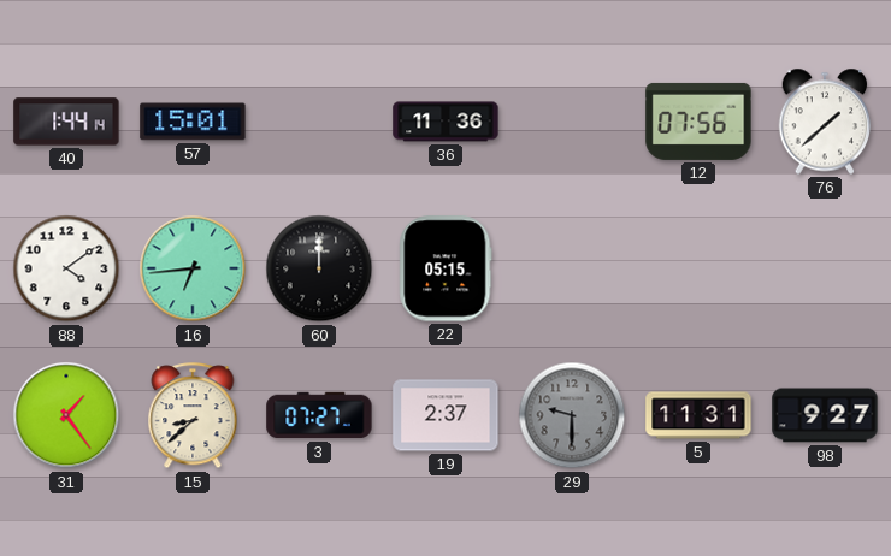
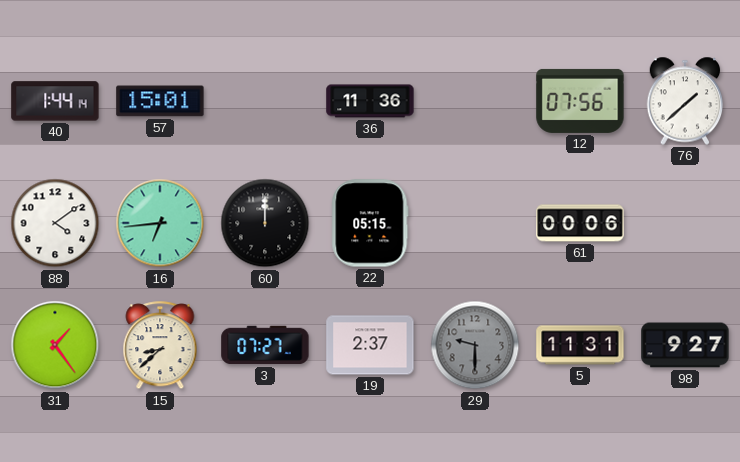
61: none -> 00:06
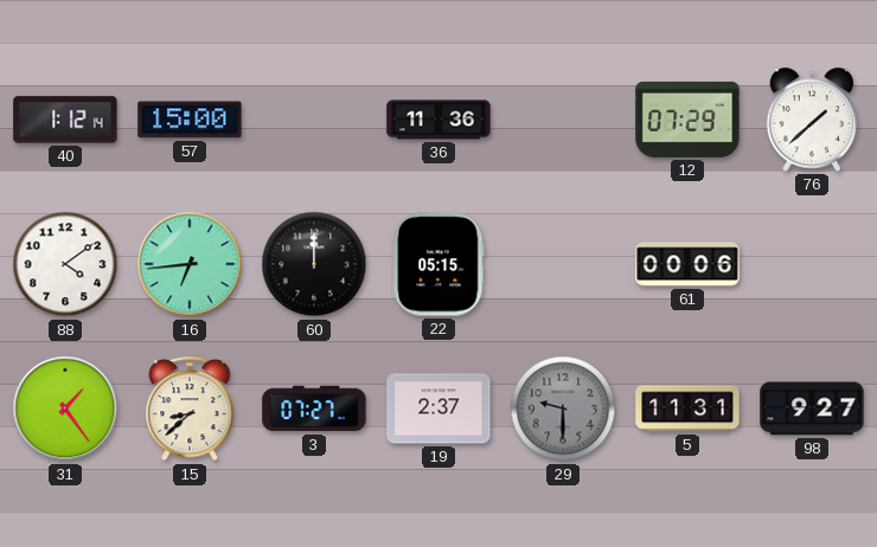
40: 1:44 -> 1:12
57: 15:01 -> 15:00
12: 07:56 -> 07:29
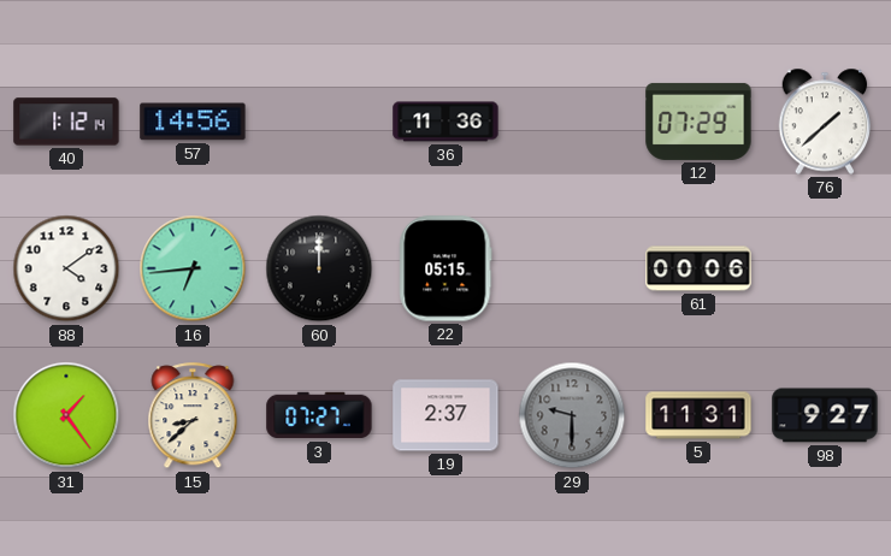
57: 15:00 -> 14:56
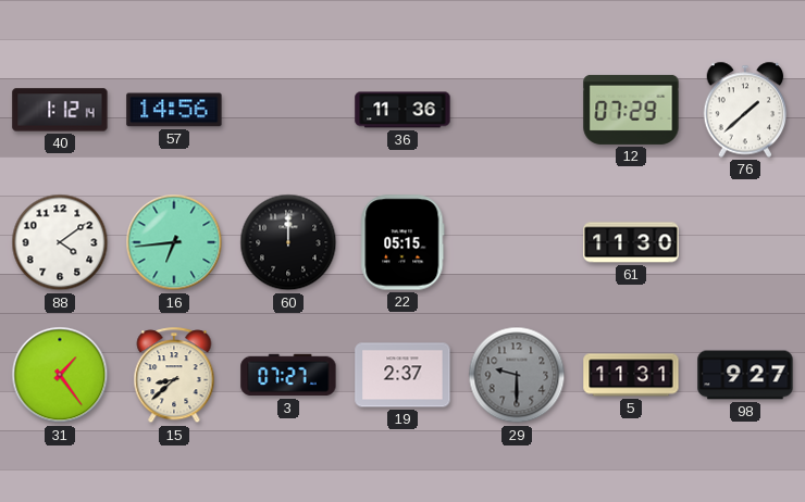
61: 00:06 -> 11:30
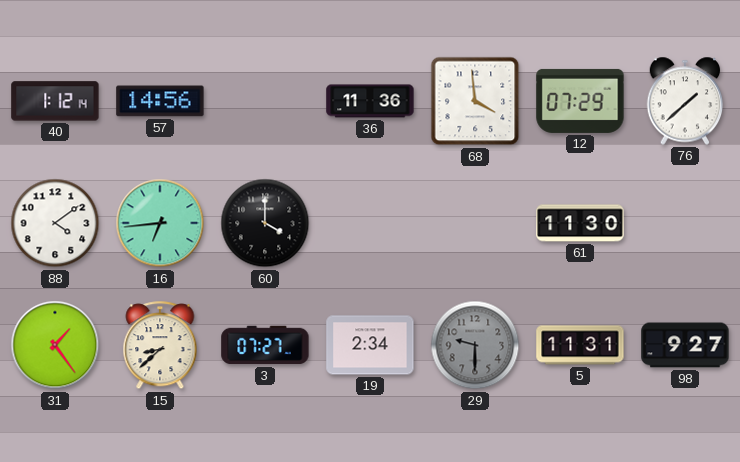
68: none -> 3:59
60: 12:00 -> 4:00
22: 05:15 -> none
19: 2:37 -> 2:34
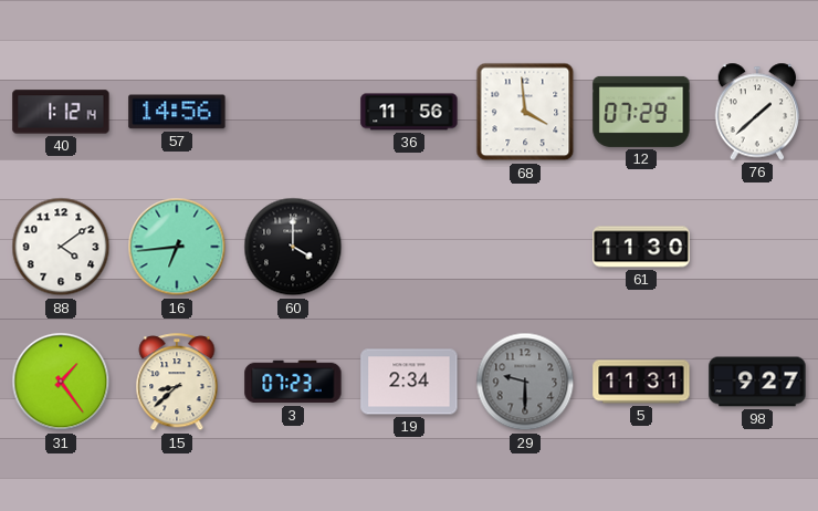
36: 11:36 -> 11:56
3: 07:27 -> 07:23
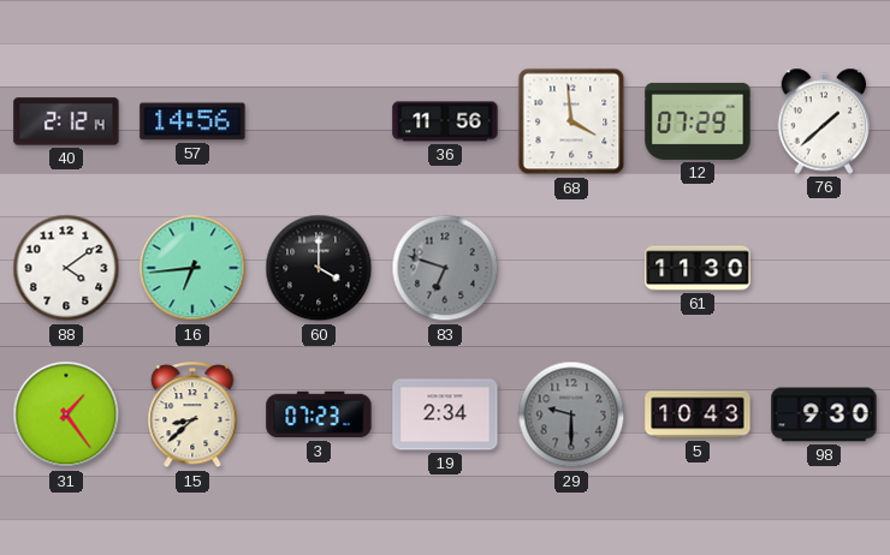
40: 1:12 -> 2:12
83: none -> 6:48
5: 11:31 -> 10:43
98: 9:27 -> 9:30
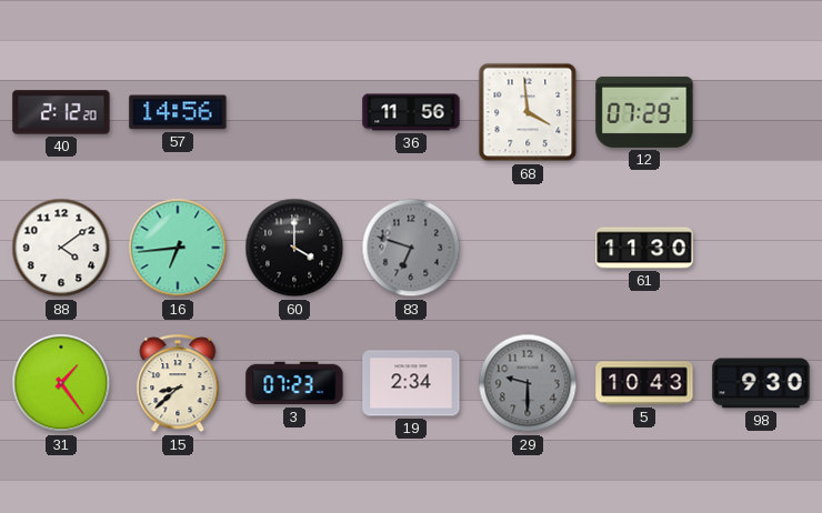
40: 2:12:14 -> 2:12:20
76: 1:38 -> none
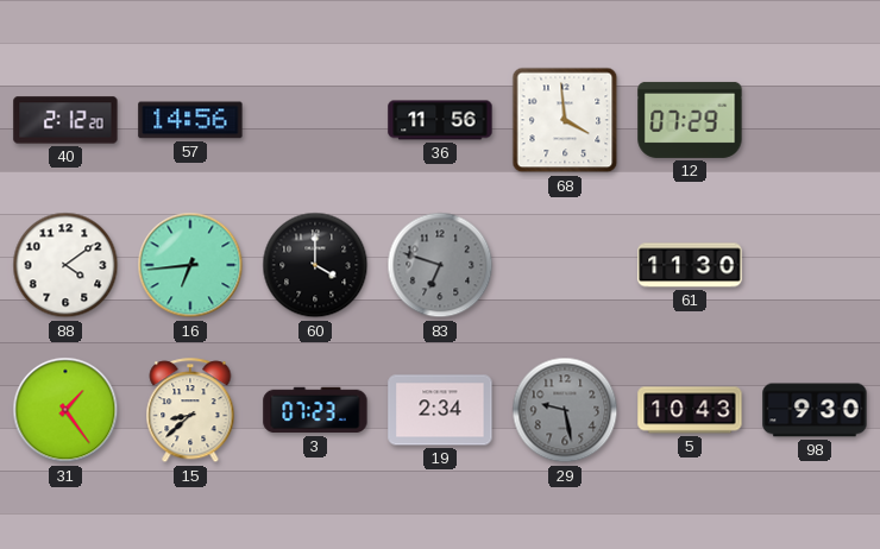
29: 9:30 -> 9:28
